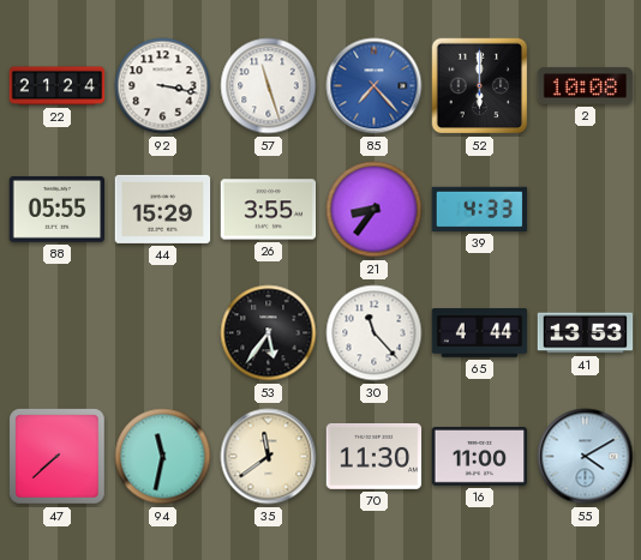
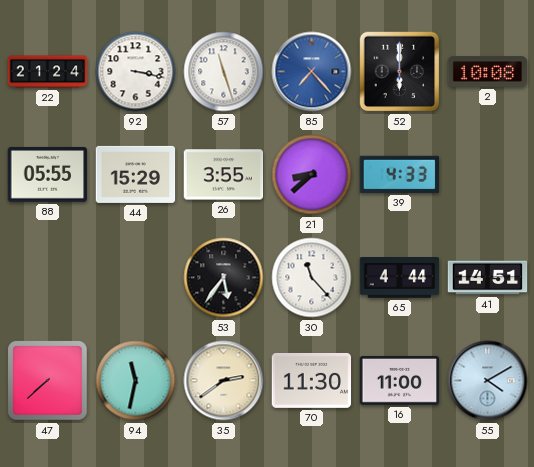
21: 8:36 -> 8:38
41: 13:53 -> 14:51
35: 11:39 -> 2:39
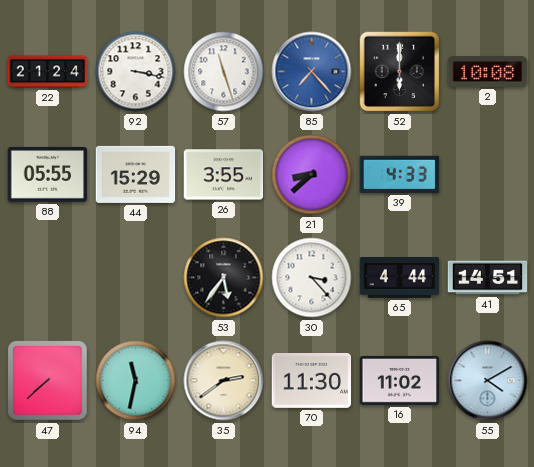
30: 11:23 -> 3:23
16: 11:00 -> 11:02
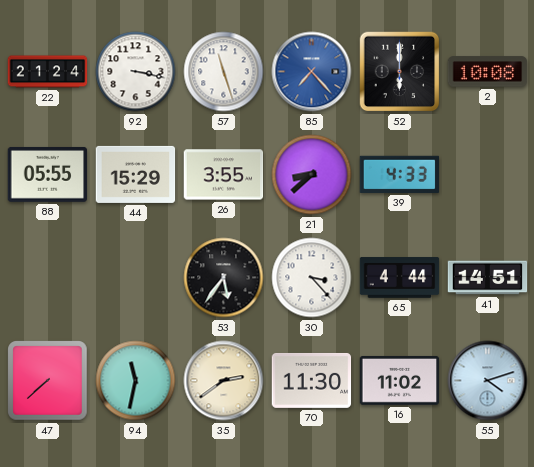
55: 4:10 -> 4:12
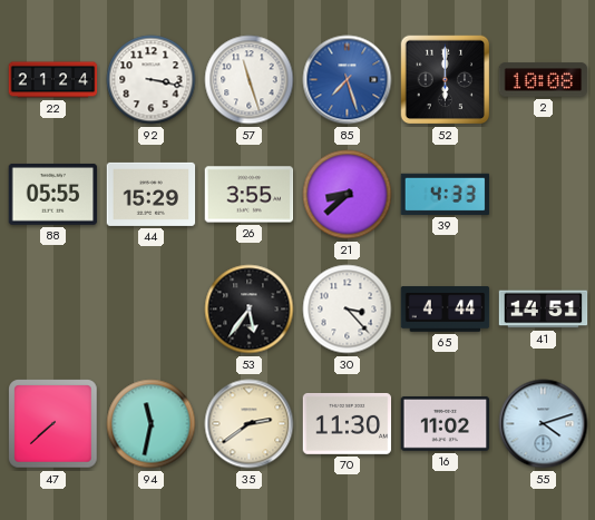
85: 7:23 -> 7:27
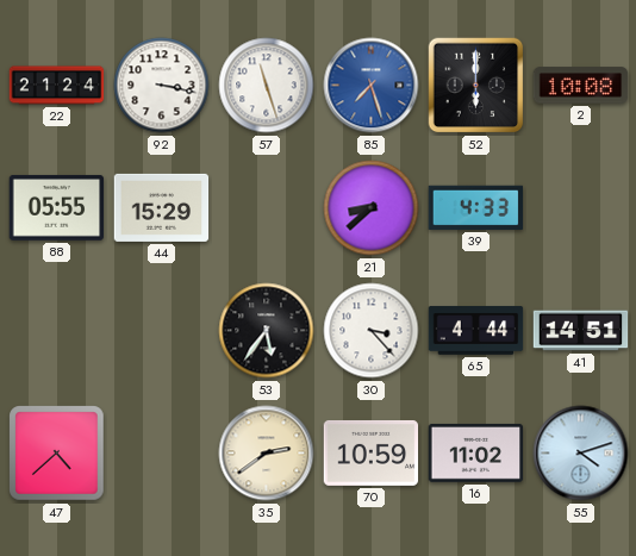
26: 3:55 -> none
47: 7:38 -> 4:38
94: 11:32 -> none
70: 11:30 -> 10:59
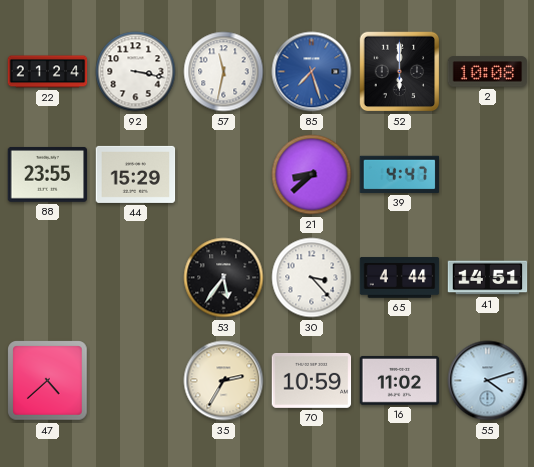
57: 11:27 -> 11:32
88: 05:55 -> 23:55
39: 4:33 -> 4:47
35: 2:39 -> 2:35
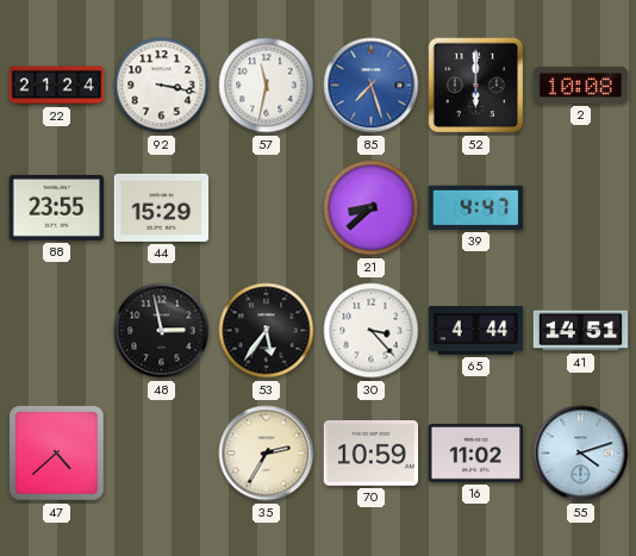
48: none -> 2:58
